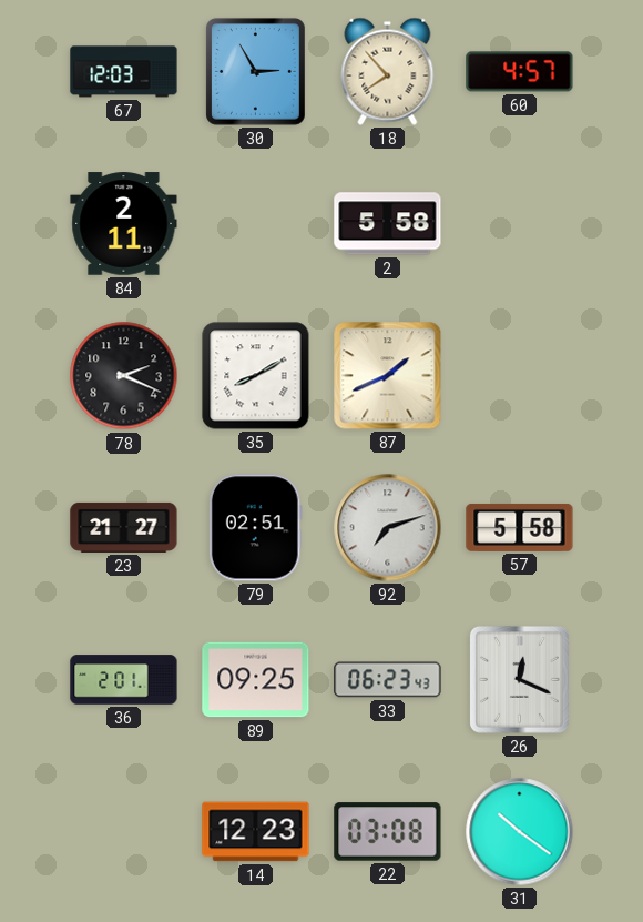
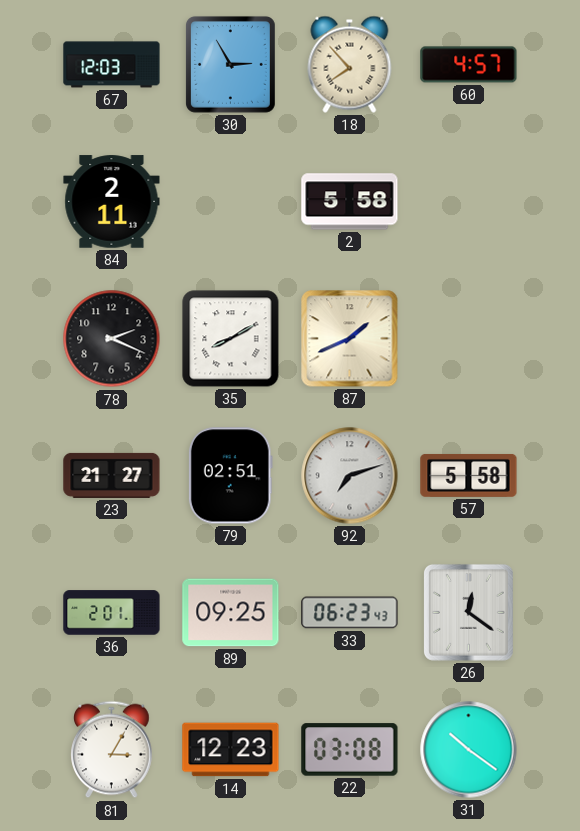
26: 12:19 -> 12:21
81: none -> 3:05
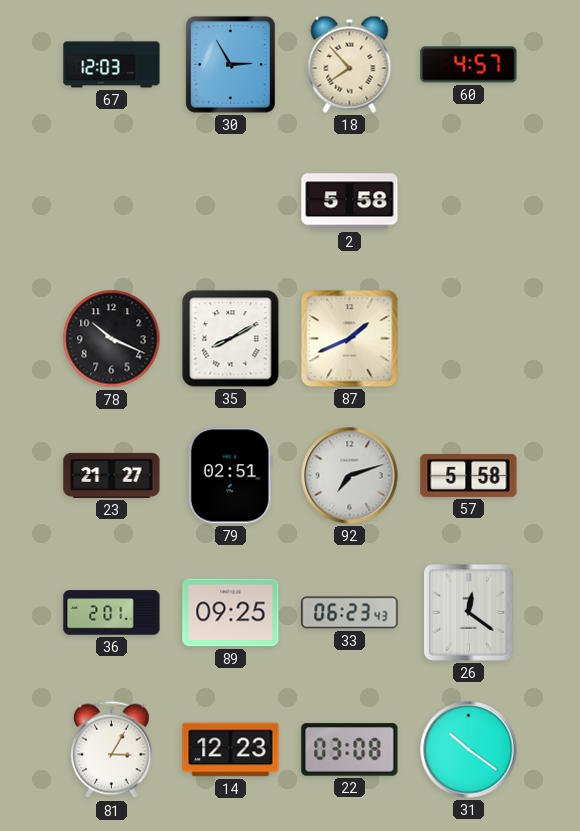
84: 2:11 -> none
78: 2:19 -> 10:19
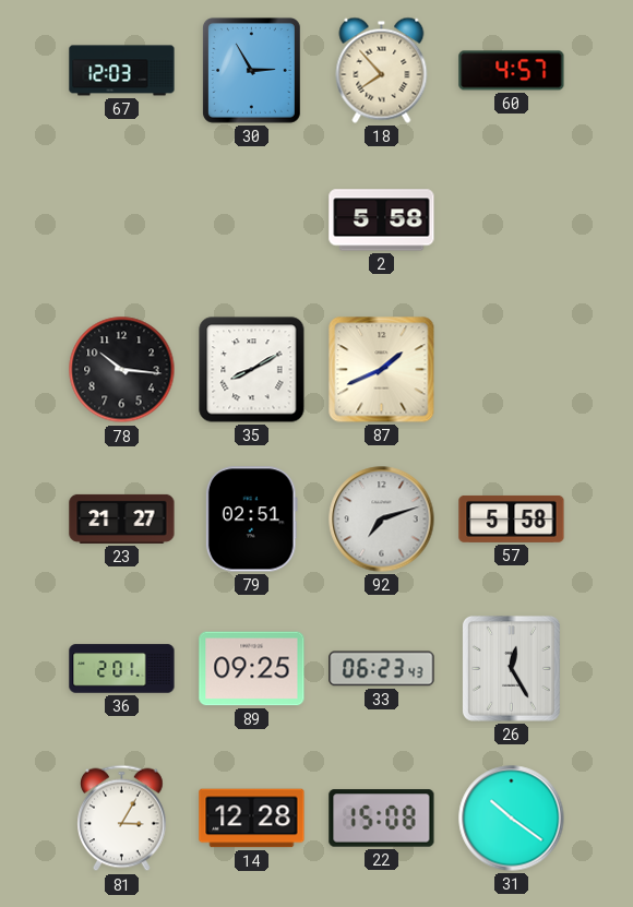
78: 10:19 -> 10:16
26: 12:21 -> 12:25
14: 12:23 -> 12:28
22: 03:08 -> 15:08
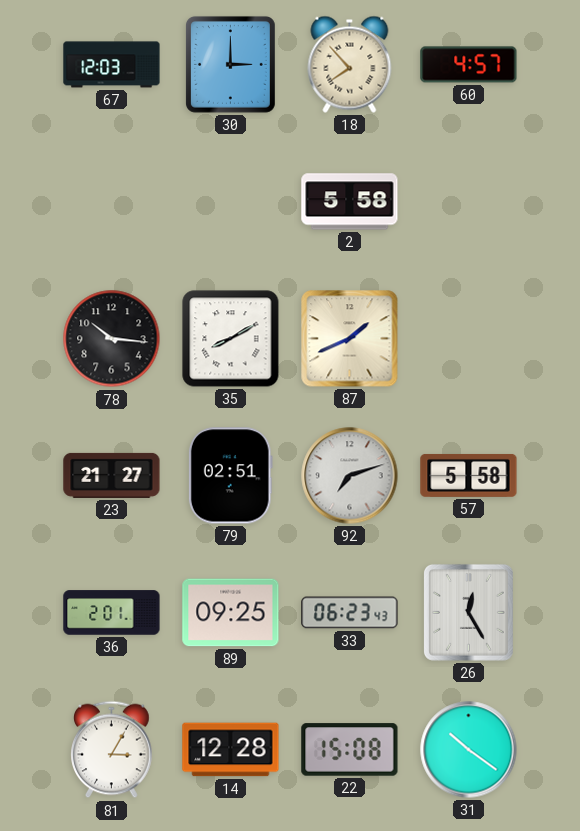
30: 2:55 -> 3:00
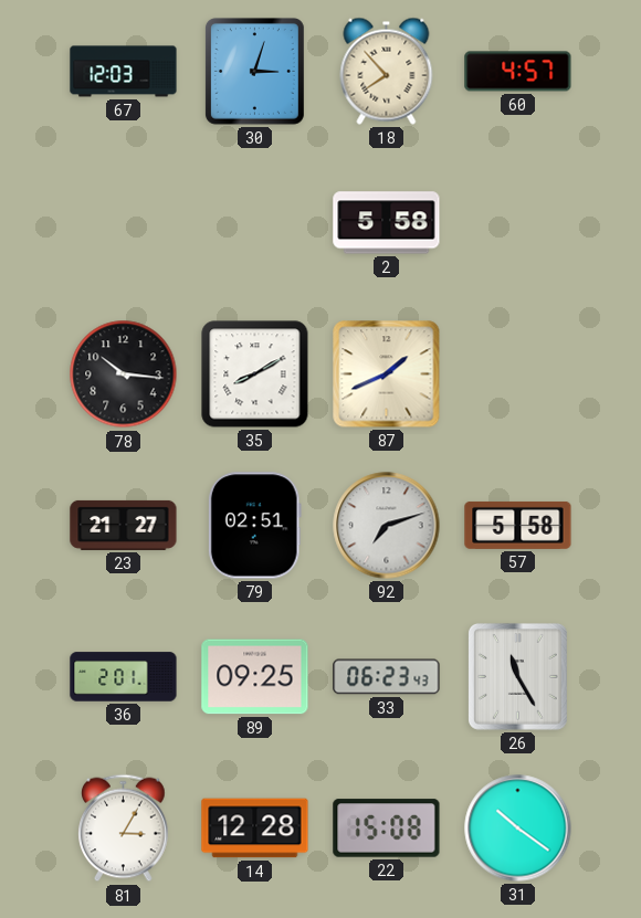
30: 3:00 -> 3:03
26: 12:25 -> 11:25
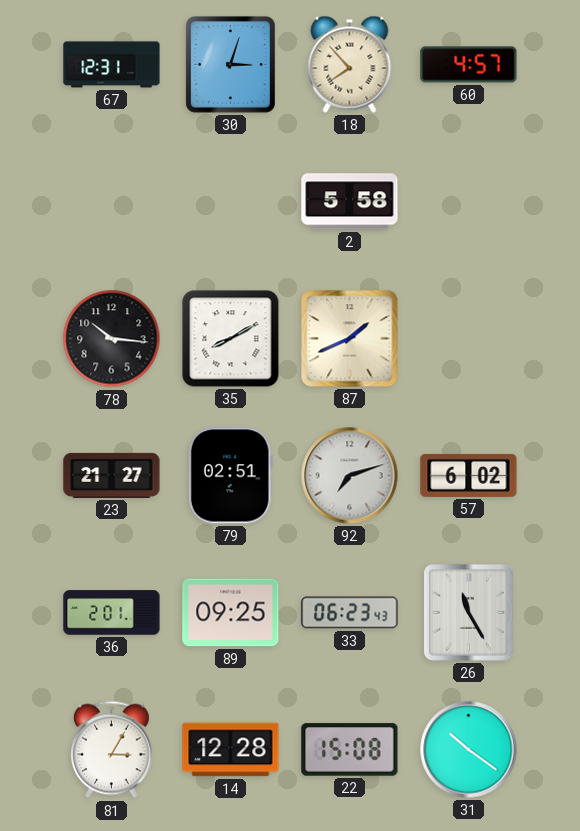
67: 12:03 -> 12:31
57: 5:58 -> 6:02
